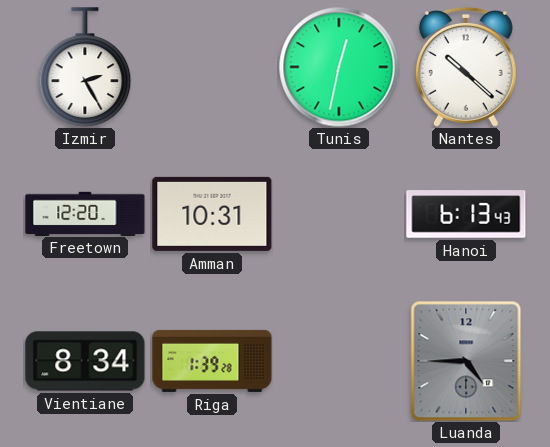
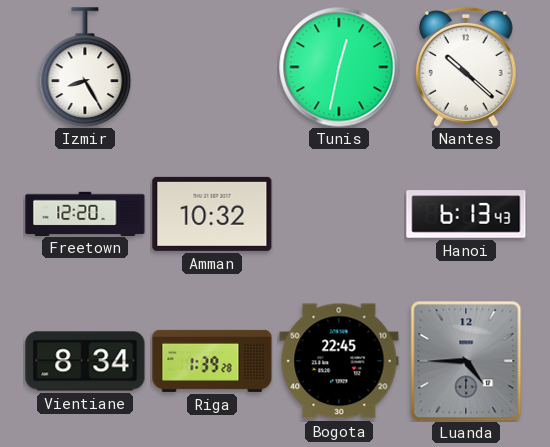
Izmir: 2:25 -> 8:25
Amman: 10:31 -> 10:32
Bogota: none -> 22:45
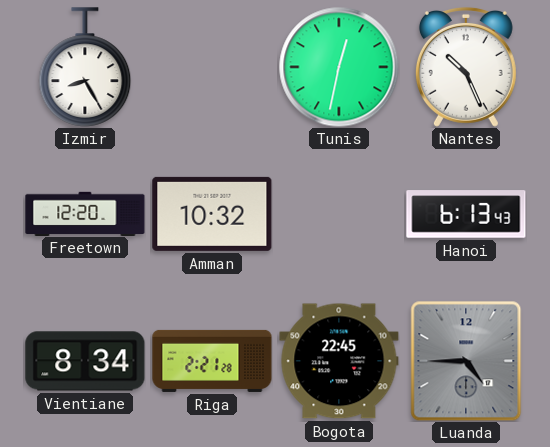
Nantes: 10:22 -> 10:26
Riga: 1:39 -> 2:21
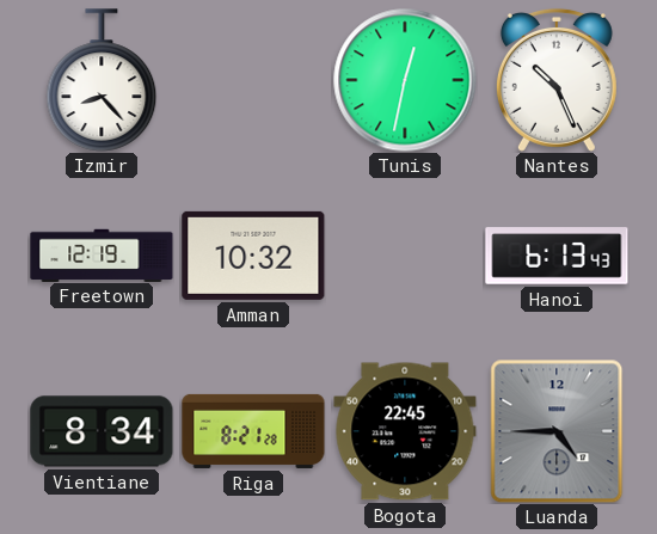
Izmir: 8:25 -> 8:23
Freetown: 12:20 -> 12:19
Riga: 2:21 -> 8:21
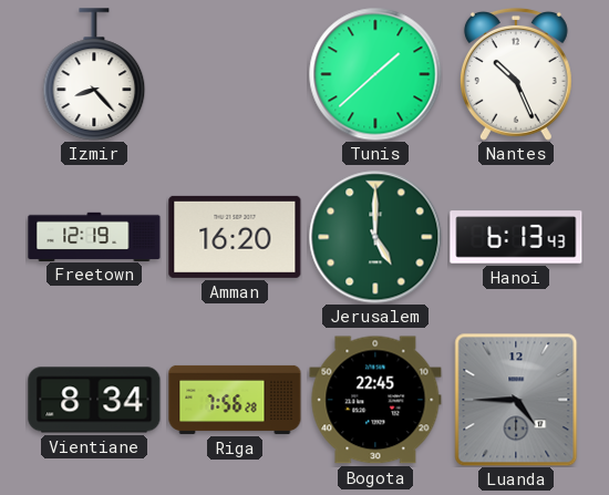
Tunis: 12:32 -> 1:38
Amman: 10:32 -> 16:20
Jerusalem: none -> 5:00
Riga: 8:21 -> 7:56
